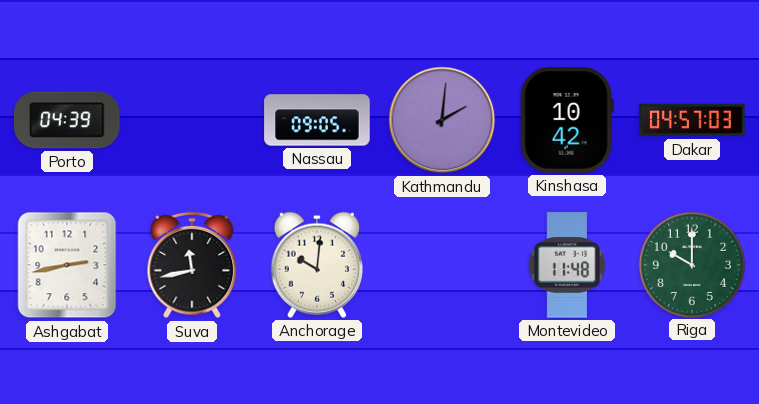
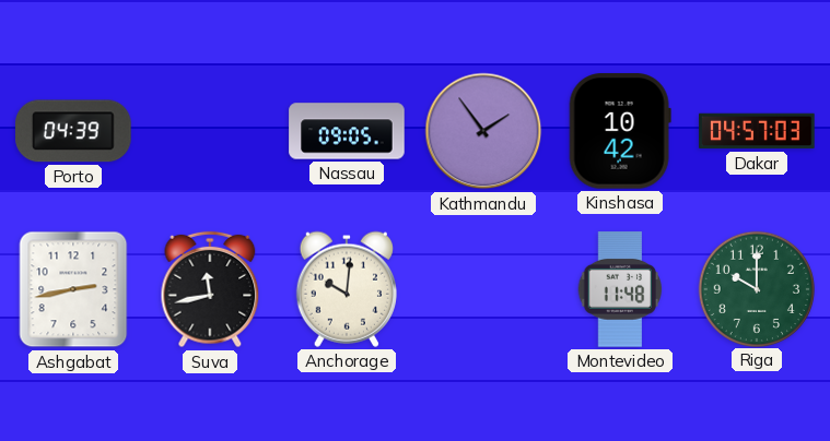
Kathmandu: 2:01 -> 1:54
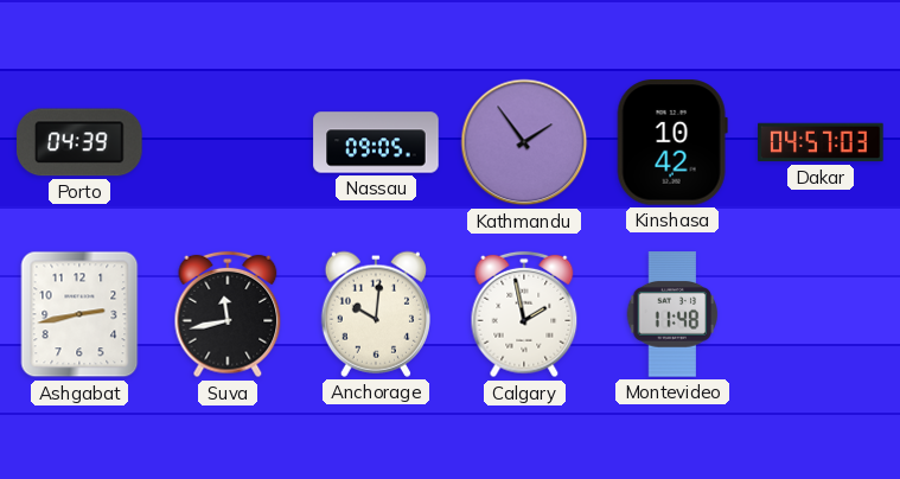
Calgary: none -> 1:58
Riga: 10:00 -> none
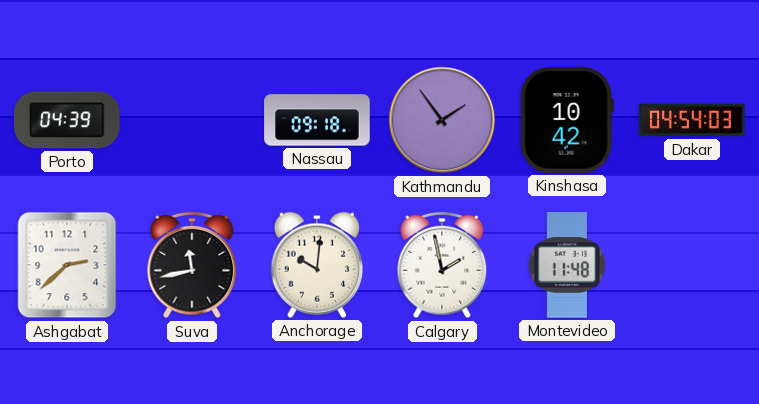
Nassau: 09:05 -> 09:18
Dakar: 04:57 -> 04:54
Ashgabat: 2:43 -> 2:38
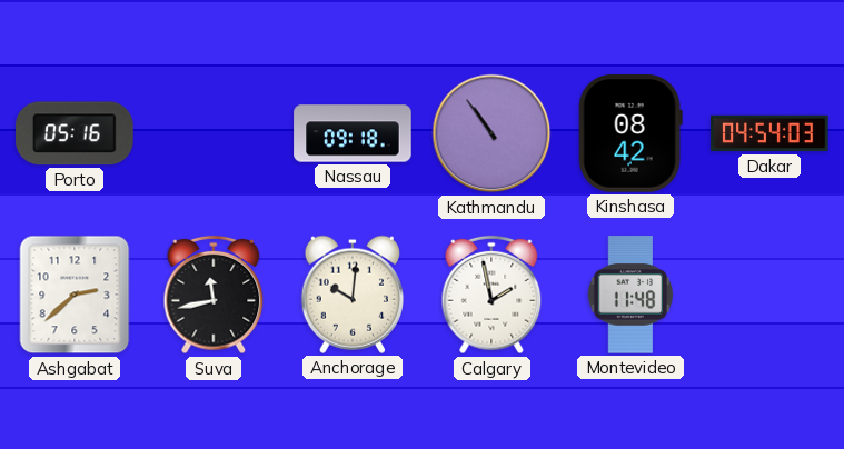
Porto: 04:39 -> 05:16
Kathmandu: 1:54 -> 10:54
Kinshasa: 10:42 -> 08:42
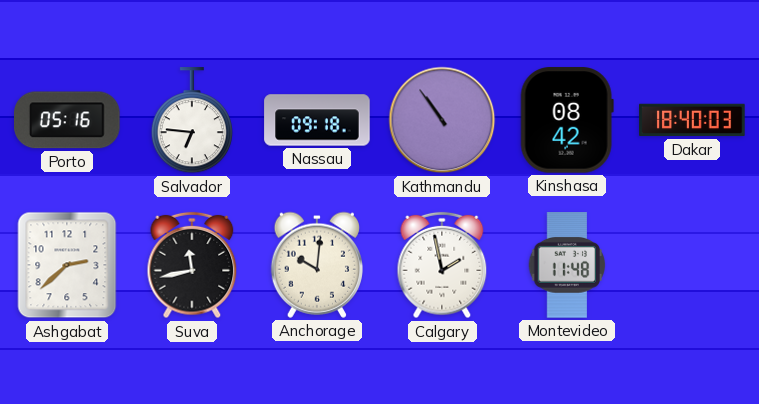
Salvador: none -> 6:46
Dakar: 04:54 -> 18:40
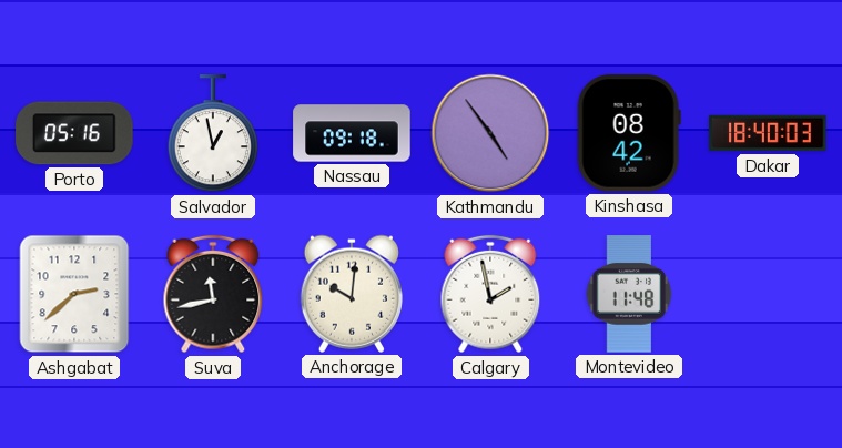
Salvador: 6:46 -> 12:58
Kathmandu: 10:54 -> 4:54
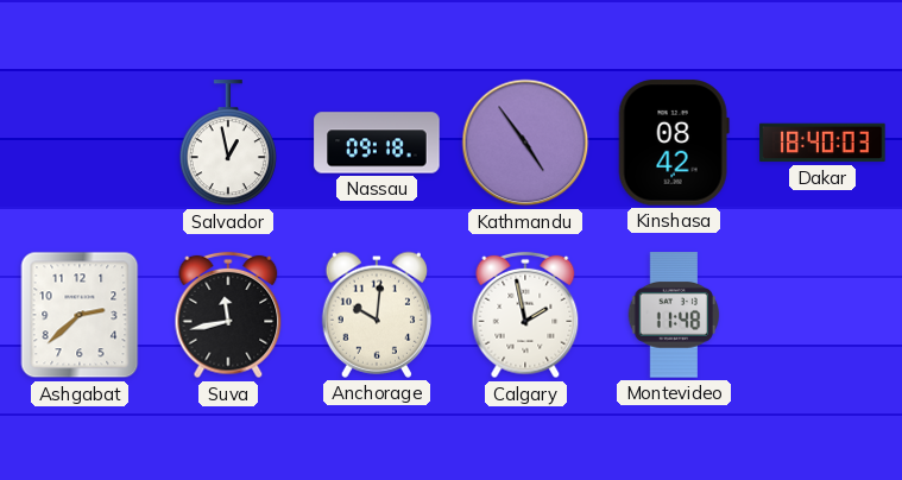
Porto: 05:16 -> none
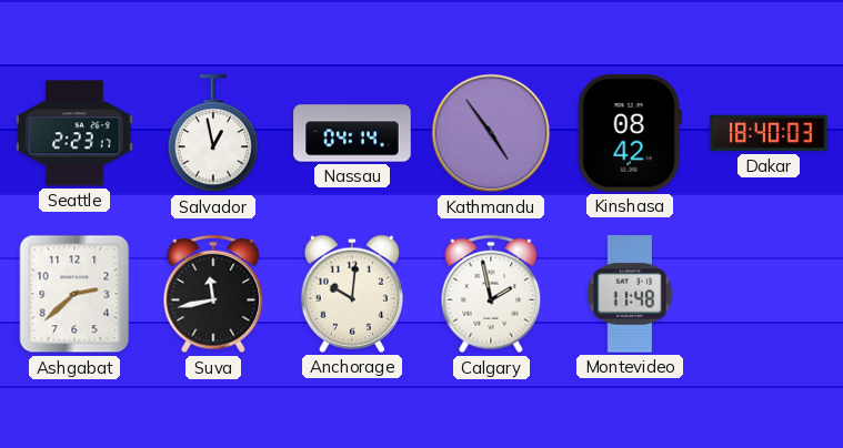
Seattle: none -> 2:23
Nassau: 09:18 -> 04:14
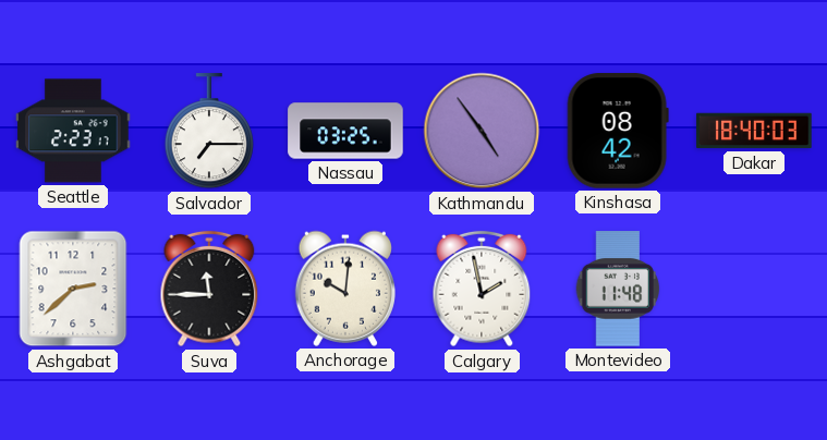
Salvador: 12:58 -> 7:15
Nassau: 04:14 -> 03:25
Suva: 11:43 -> 11:45
